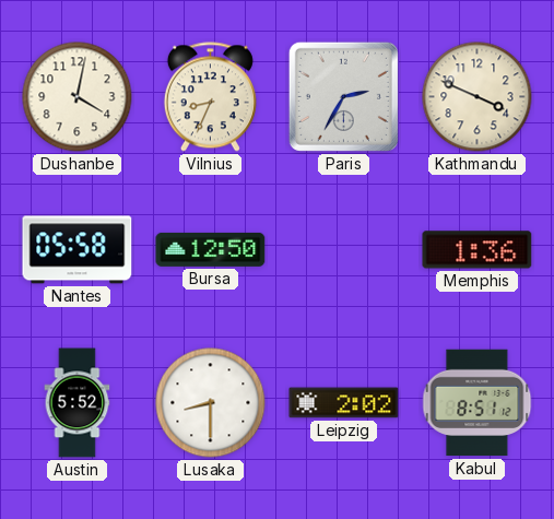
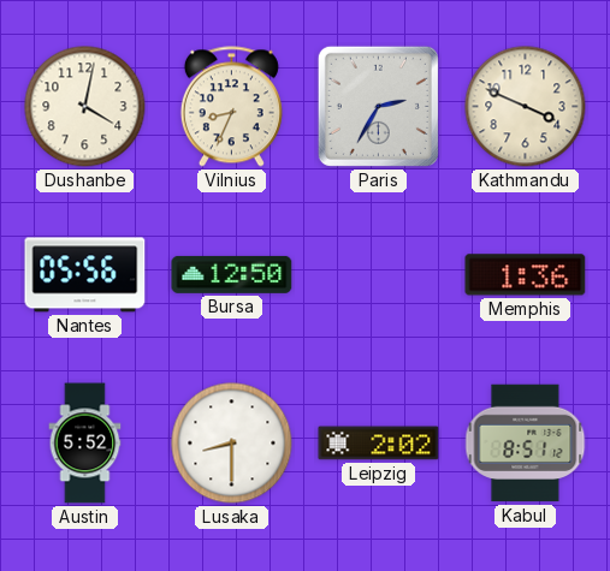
Nantes: 05:58 -> 05:56
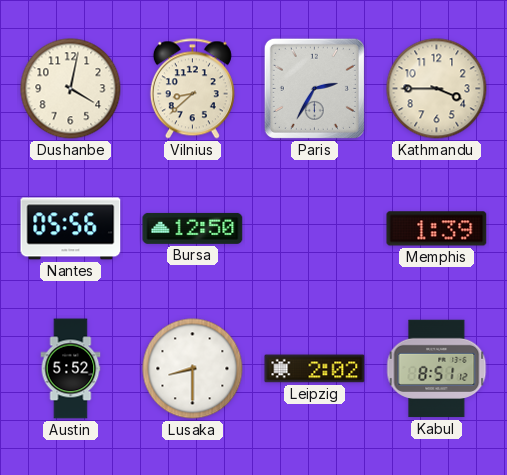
Vilnius: 8:34 -> 8:38
Kathmandu: 3:49 -> 3:45
Memphis: 1:36 -> 1:39
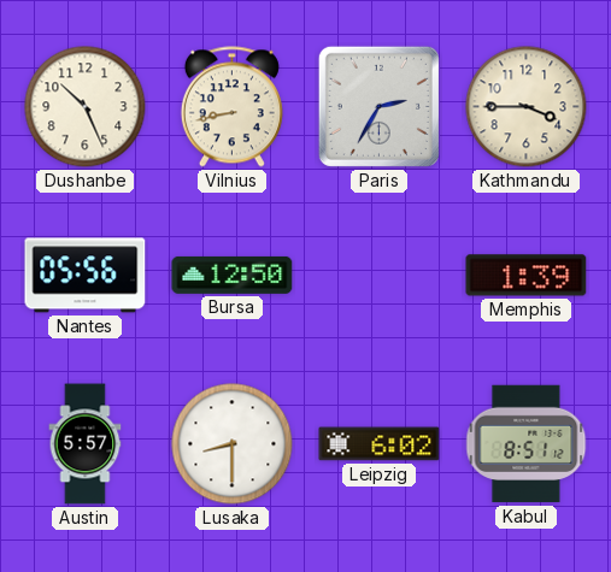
Dushanbe: 4:02 -> 10:26
Vilnius: 8:38 -> 8:43
Austin: 5:52 -> 5:57
Leipzig: 2:02 -> 6:02
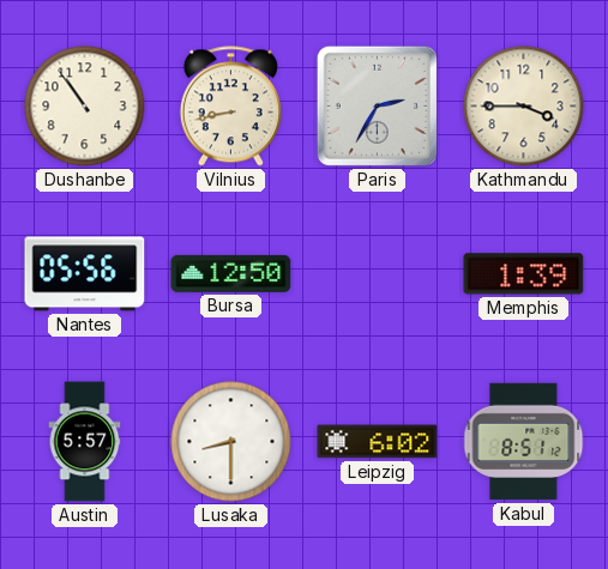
Dushanbe: 10:26 -> 10:54
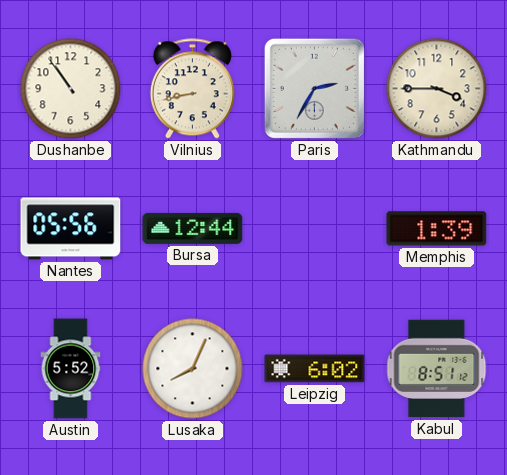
Bursa: 12:50 -> 12:44
Austin: 5:57 -> 5:52
Lusaka: 8:30 -> 8:04
